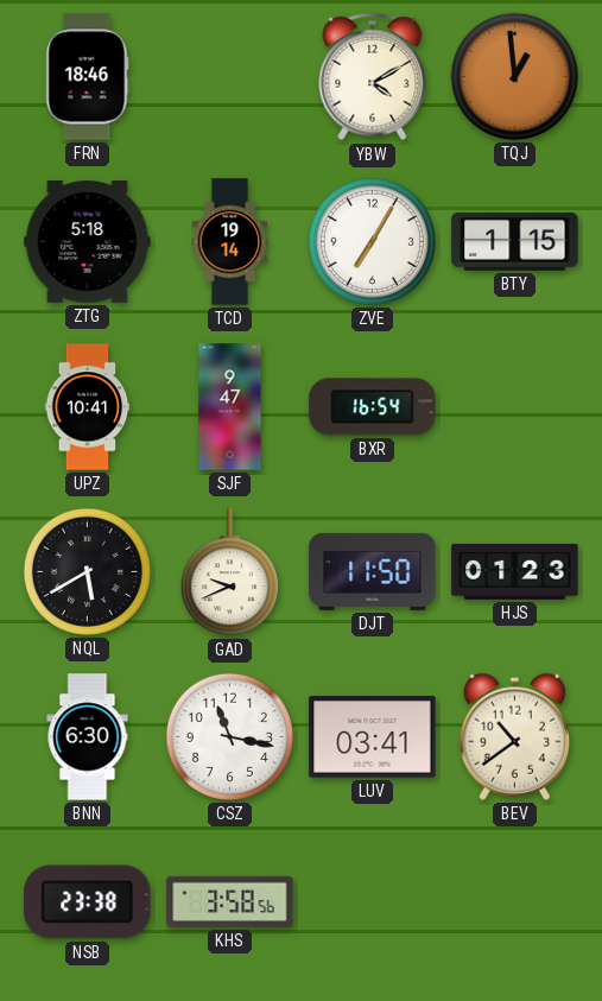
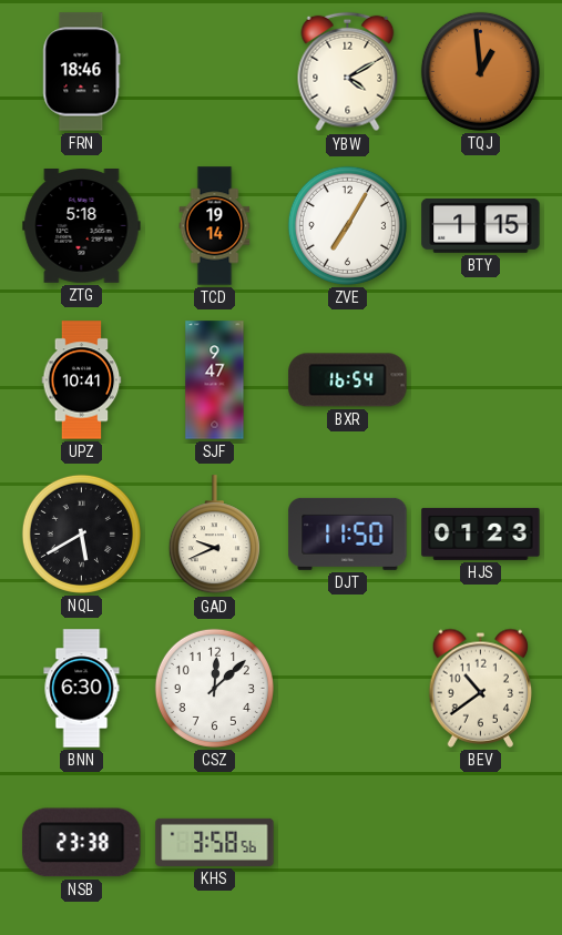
CSZ: 11:17 -> 12:08
LUV: 03:41 -> none
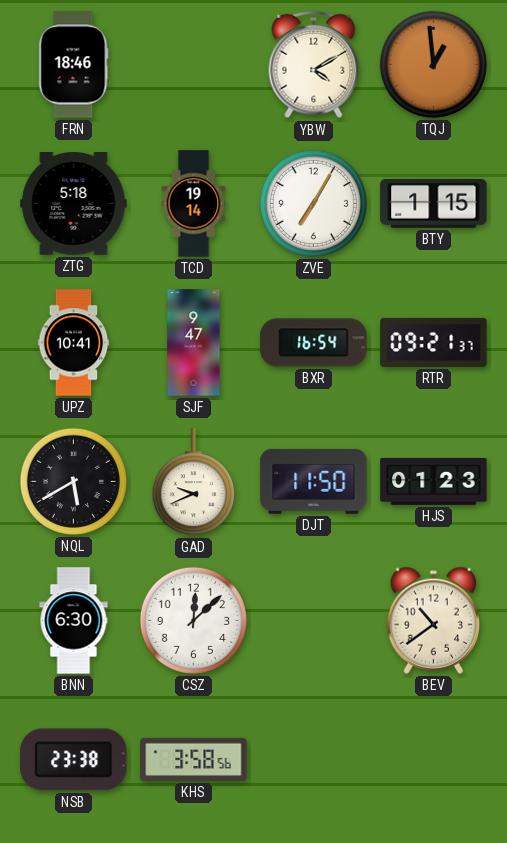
RTR: none -> 09:21
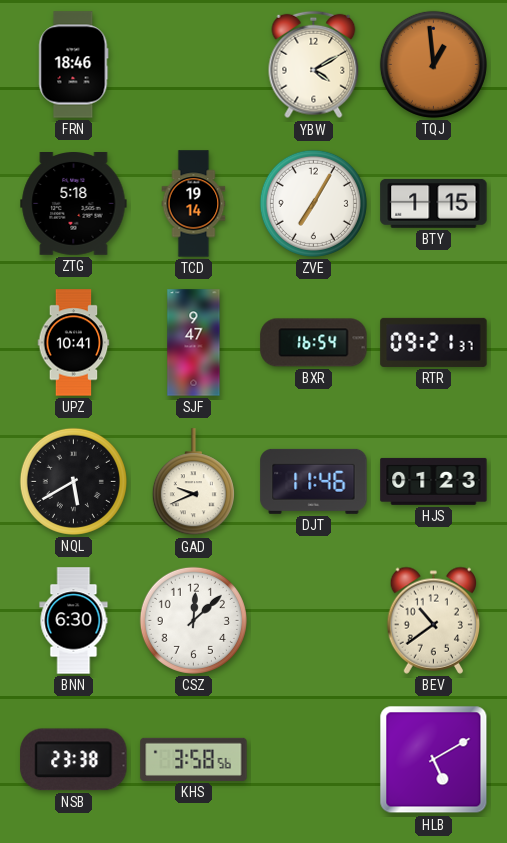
DJT: 11:50 -> 11:46
HLB: none -> 5:10
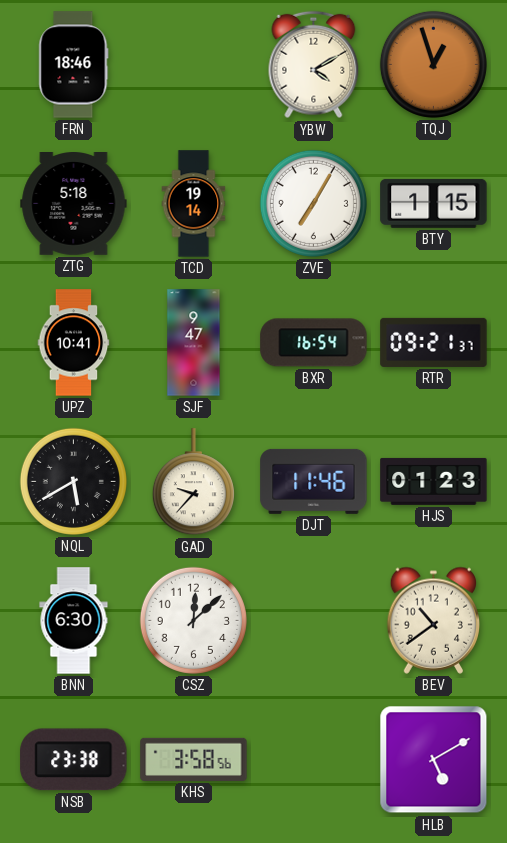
TQJ: 12:59 -> 12:57
GAD: 9:41 -> 9:37
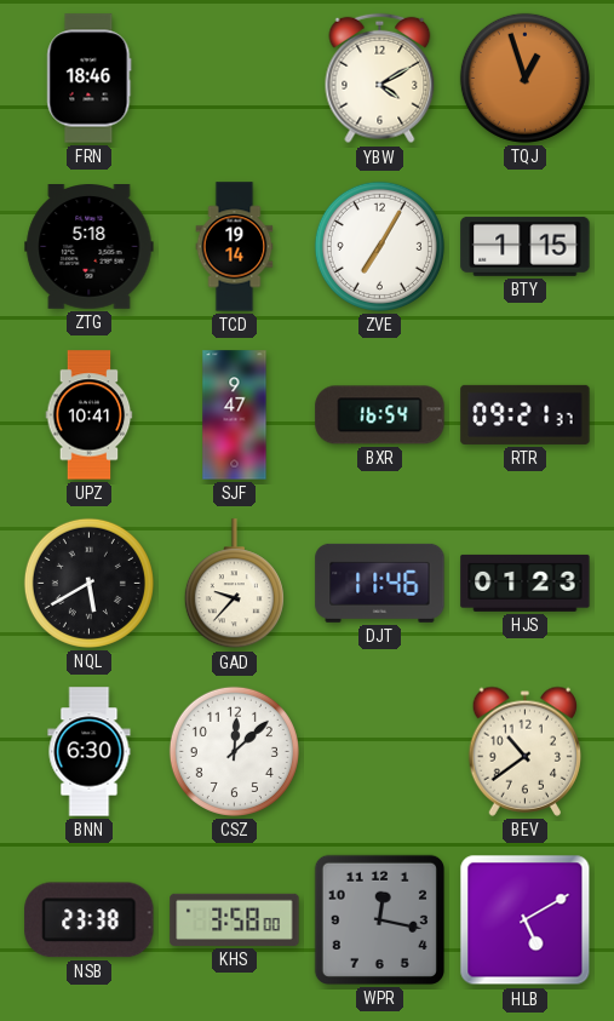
KHS: 3:58:56 -> 3:58:00
WPR: none -> 12:17
